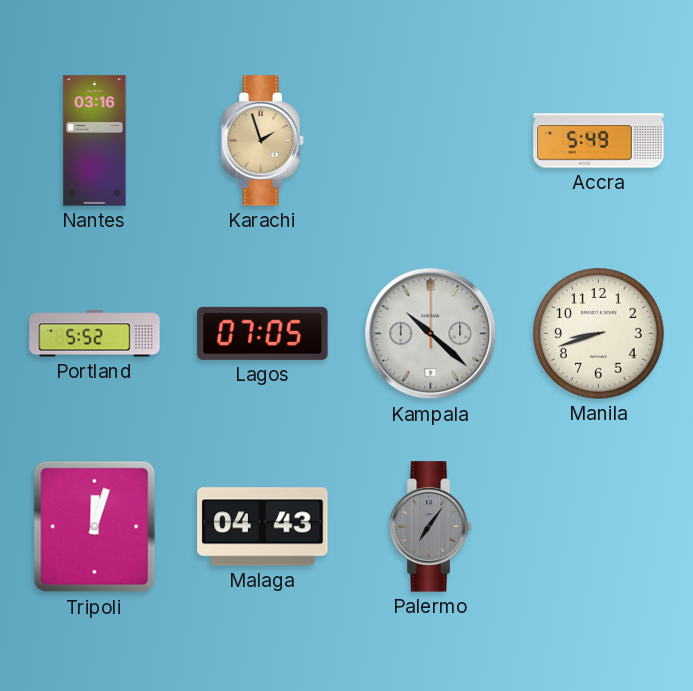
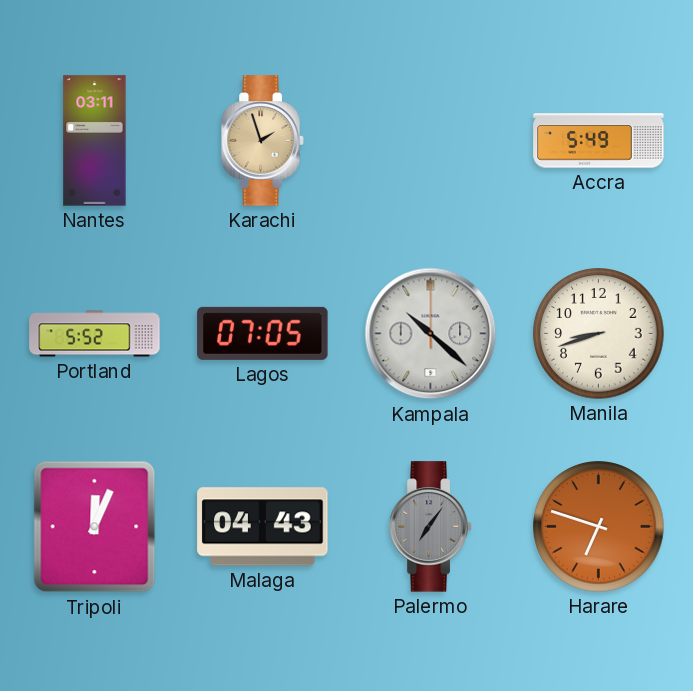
Nantes: 03:16 -> 03:11
Tripoli: 12:03 -> 12:04
Harare: none -> 6:48
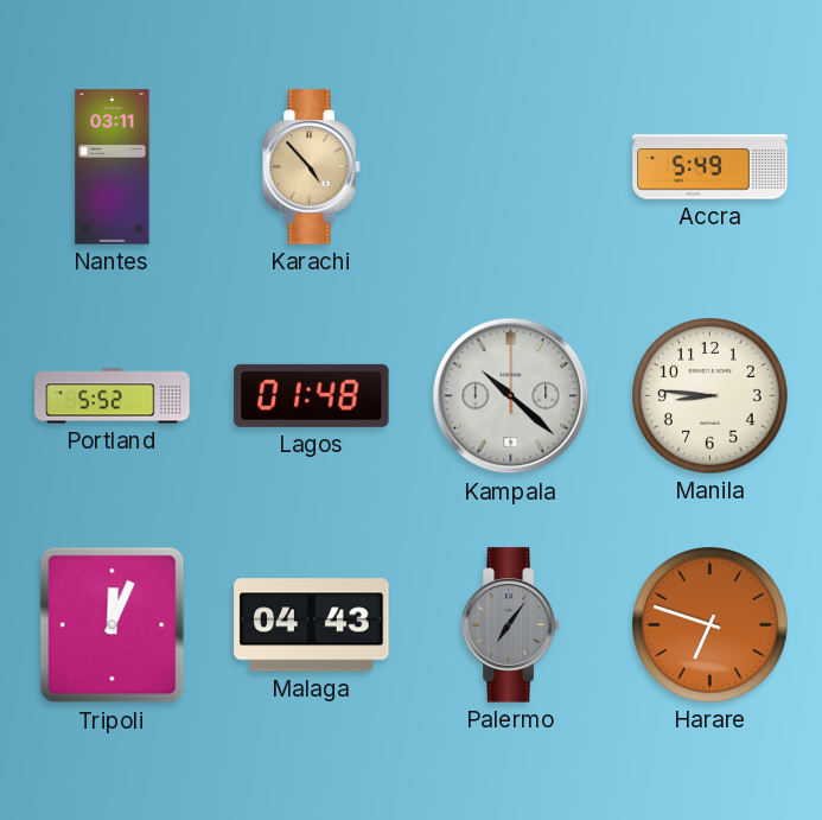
Karachi: 1:57 -> 4:53
Lagos: 07:05 -> 01:48
Manila: 8:42 -> 8:46
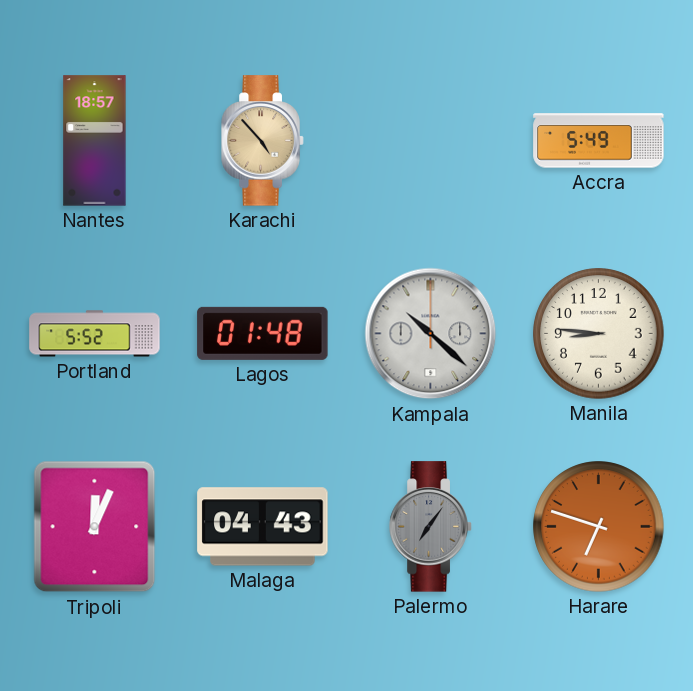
Nantes: 03:11 -> 18:57
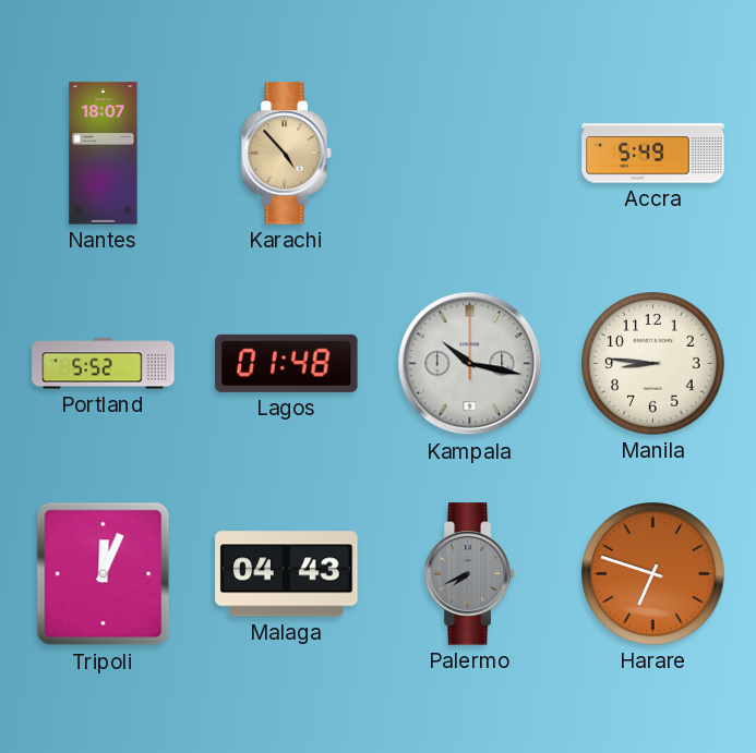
Nantes: 18:57 -> 18:07
Kampala: 10:22 -> 10:17
Palermo: 7:06 -> 7:41
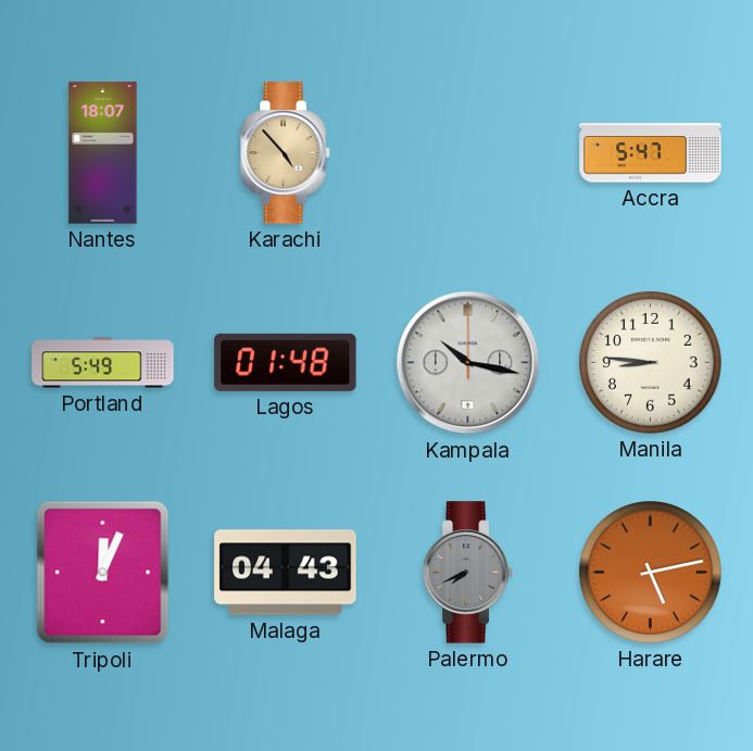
Accra: 5:49 -> 5:47
Portland: 5:52 -> 5:49
Harare: 6:48 -> 5:13
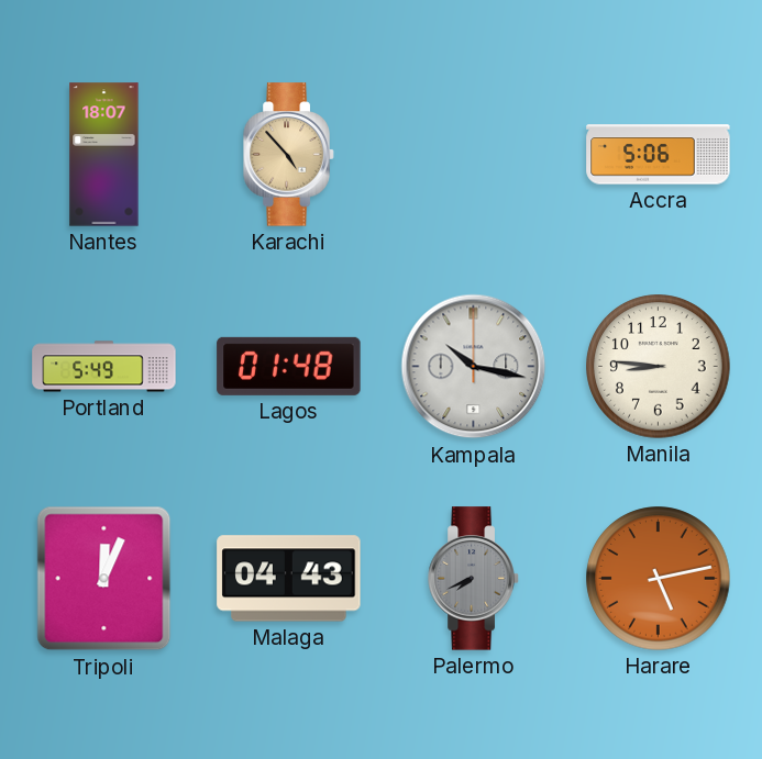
Accra: 5:47 -> 5:06
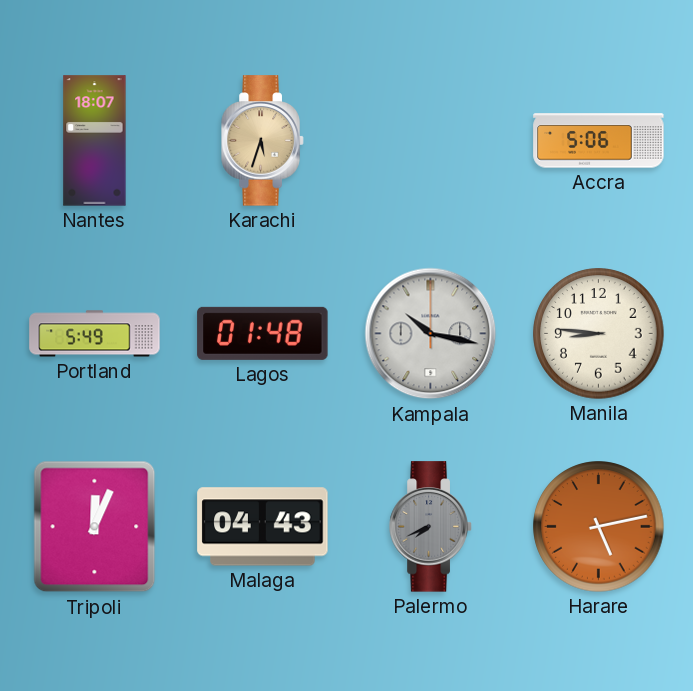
Karachi: 4:53 -> 5:33
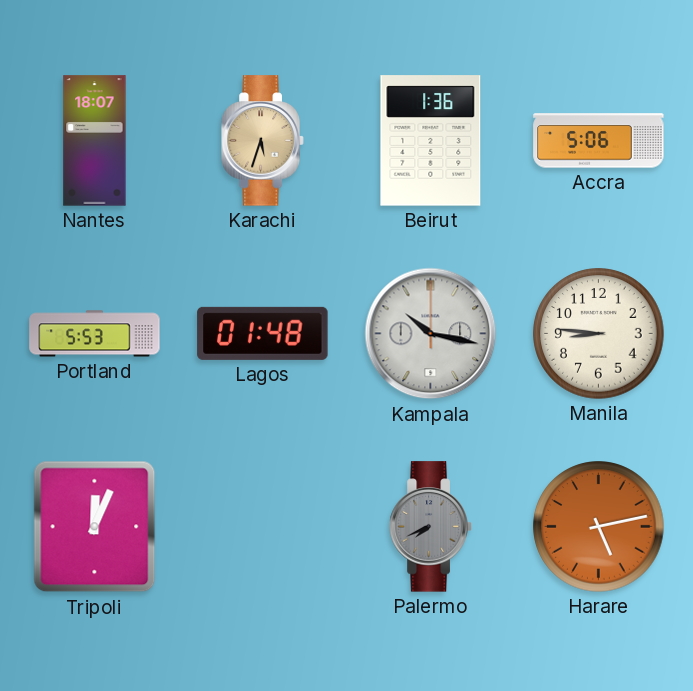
Beirut: none -> 1:36
Portland: 5:49 -> 5:53
Malaga: 04:43 -> none
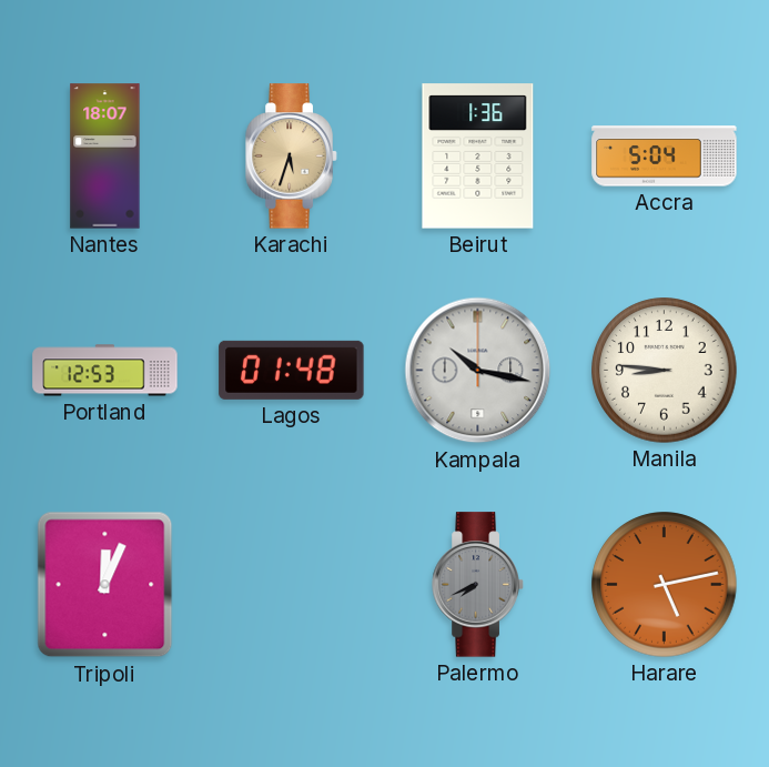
Accra: 5:06 -> 5:04
Portland: 5:53 -> 12:53
